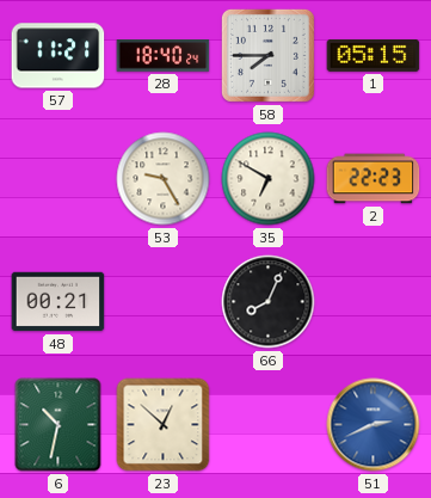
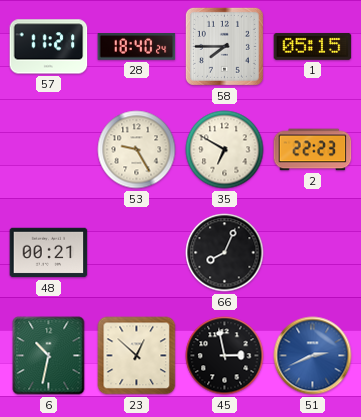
45: none -> 2:58
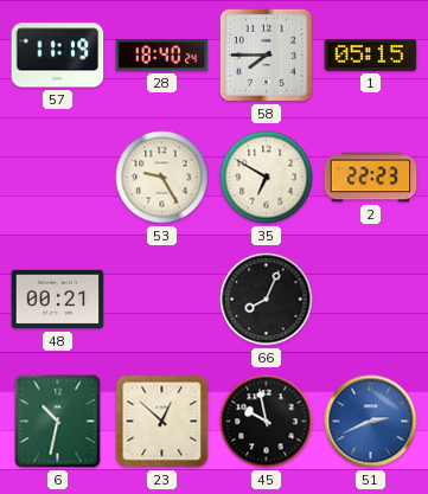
57: 11:21 -> 11:19
45: 2:58 -> 9:58
